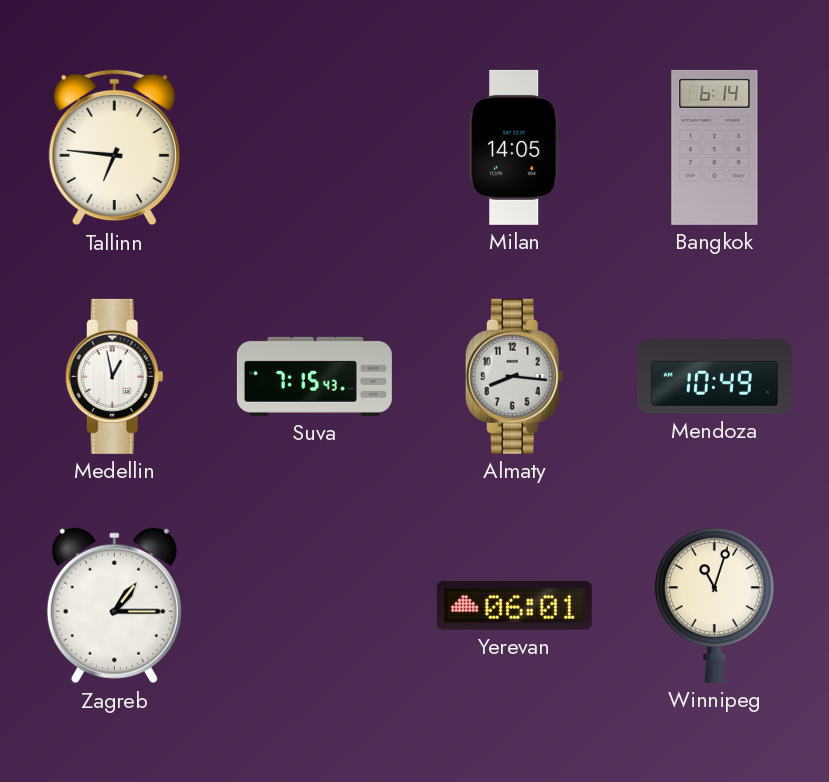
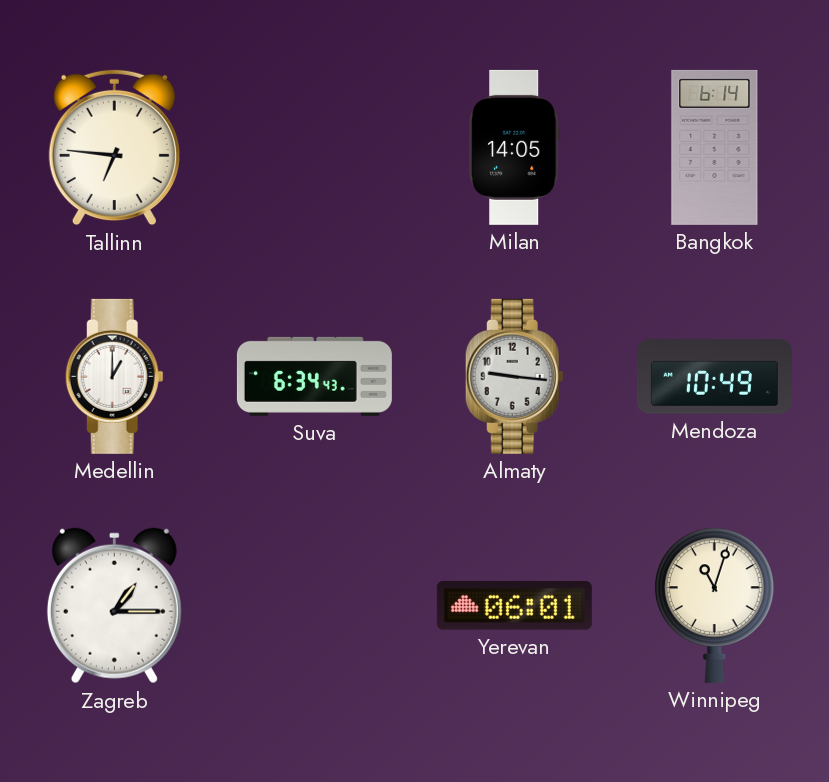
Medellin: 12:58 -> 1:00
Suva: 7:15 -> 6:34
Almaty: 8:16 -> 9:16
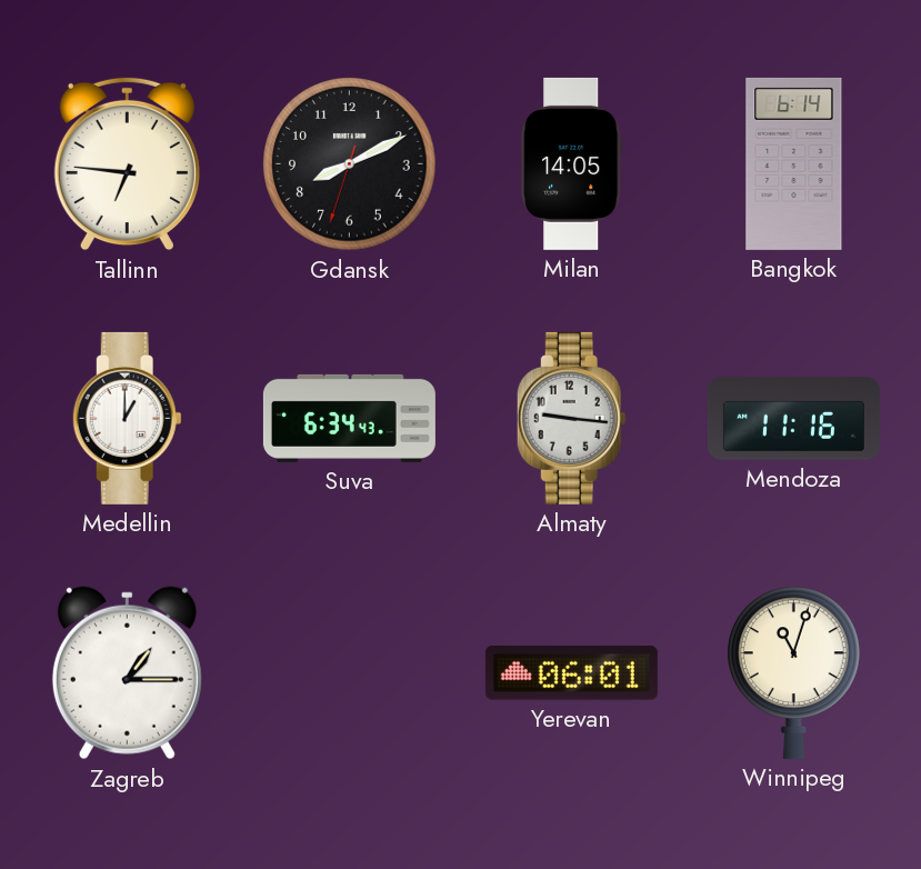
Gdansk: none -> 8:10
Mendoza: 10:49 -> 11:16
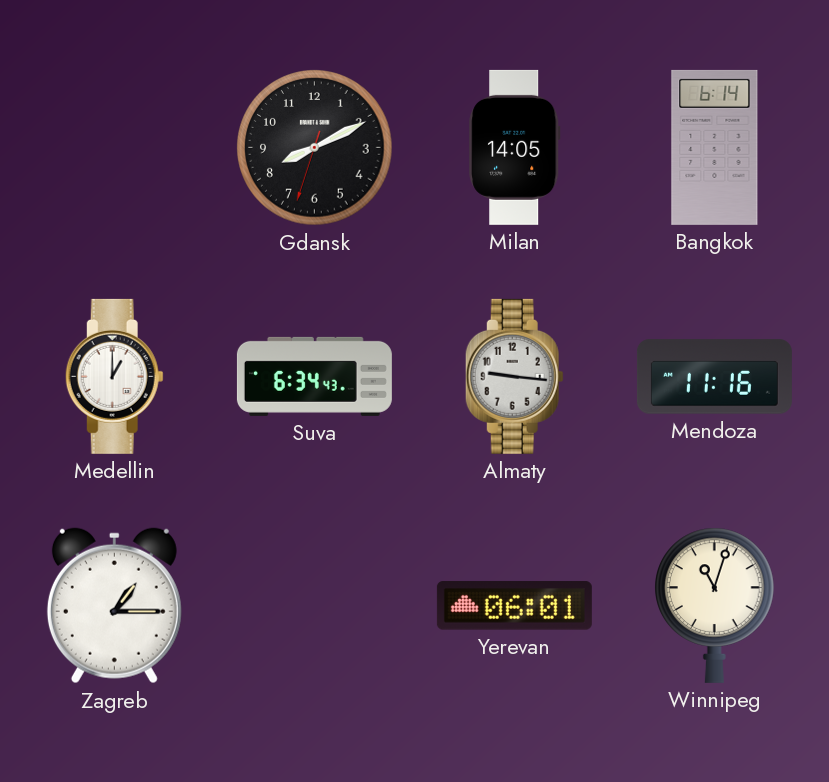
Tallinn: 6:46 -> none
